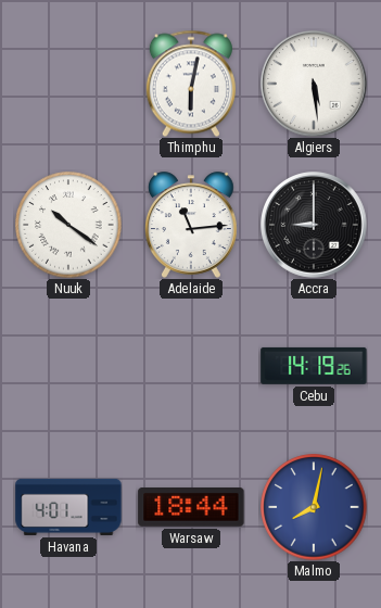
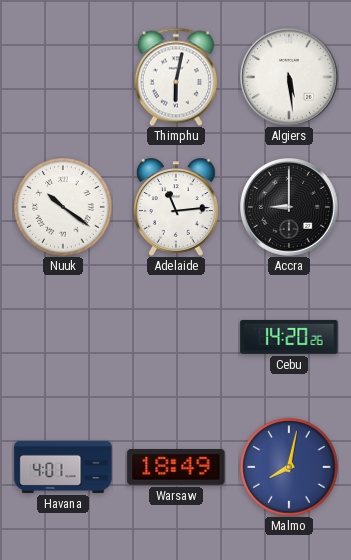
Cebu: 14:19 -> 14:20
Warsaw: 18:44 -> 18:49
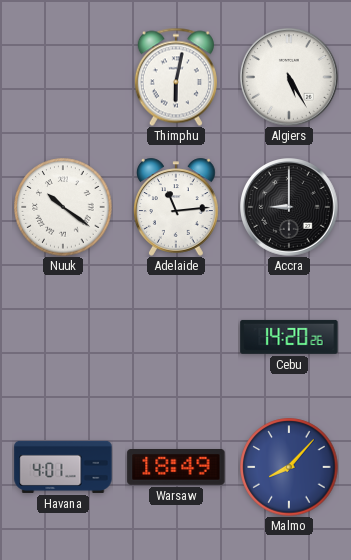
Algiers: 5:29 -> 5:25
Malmo: 8:02 -> 8:07
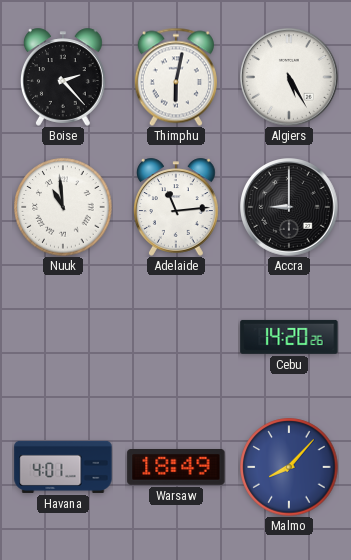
Boise: none -> 2:23
Nuuk: 10:21 -> 10:59
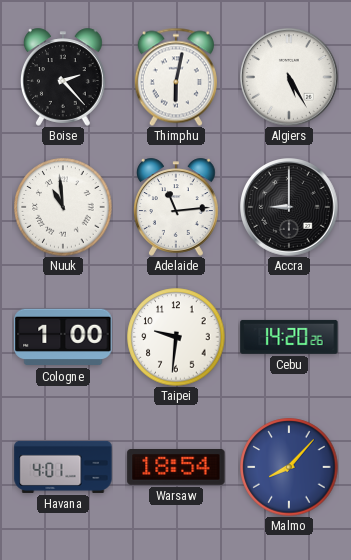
Cologne: none -> 1:00
Taipei: none -> 9:31
Warsaw: 18:49 -> 18:54
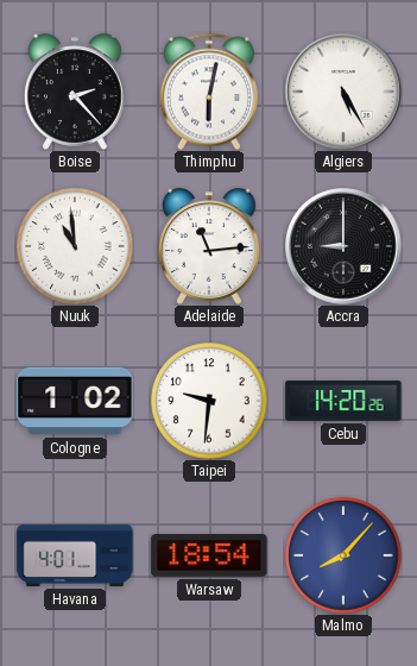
Cologne: 1:00 -> 1:02
